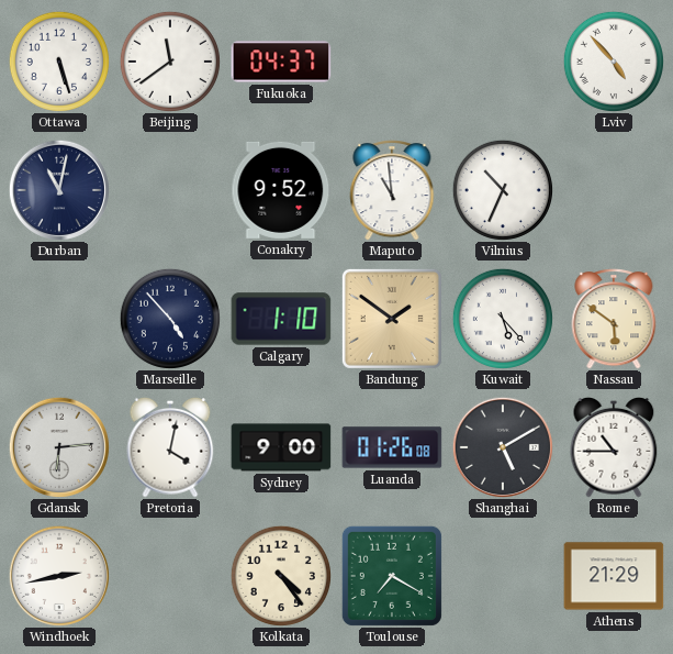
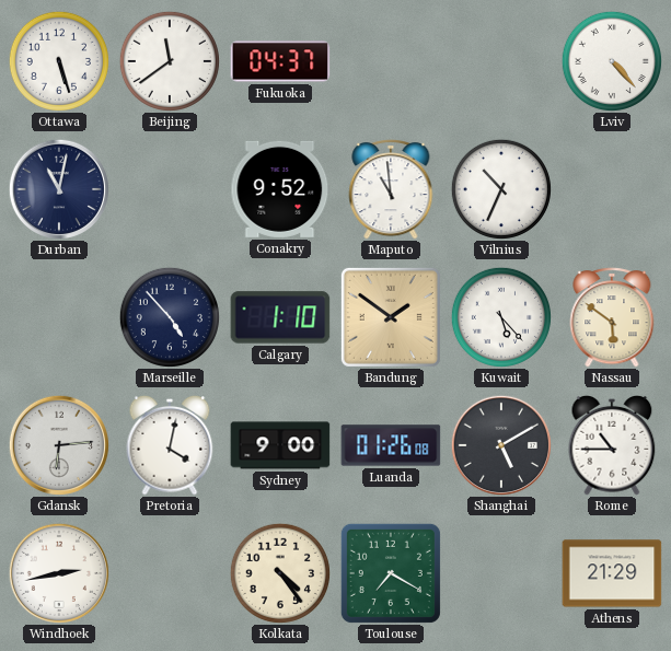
Lviv: 4:53 -> 4:23
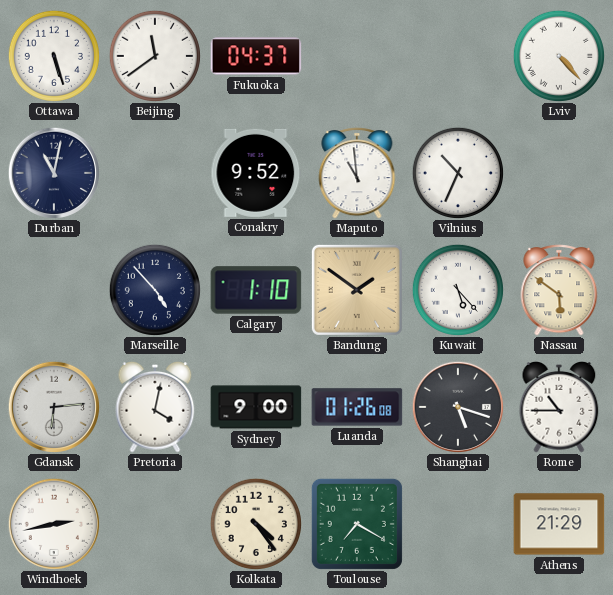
Shanghai: 5:10 -> 5:18
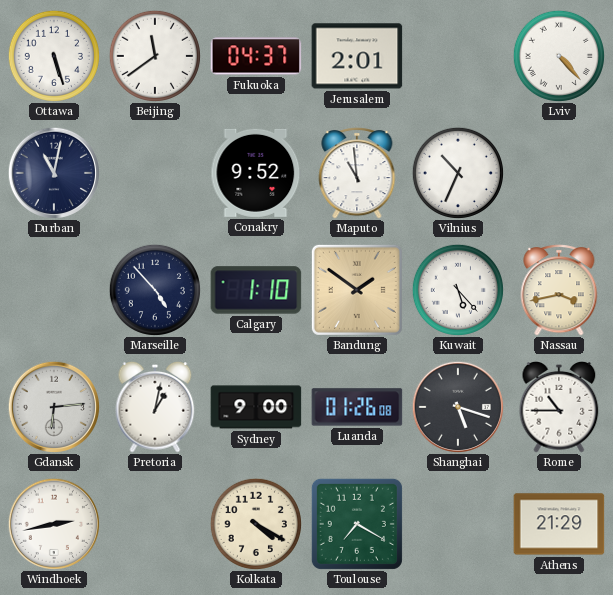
Jerusalem: none -> 2:01
Nassau: 5:51 -> 3:43
Pretoria: 4:02 -> 1:02
Kolkata: 4:24 -> 4:20
